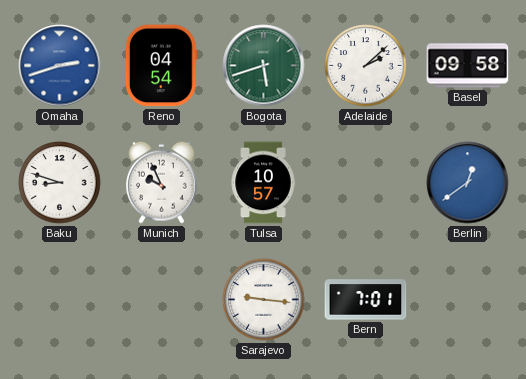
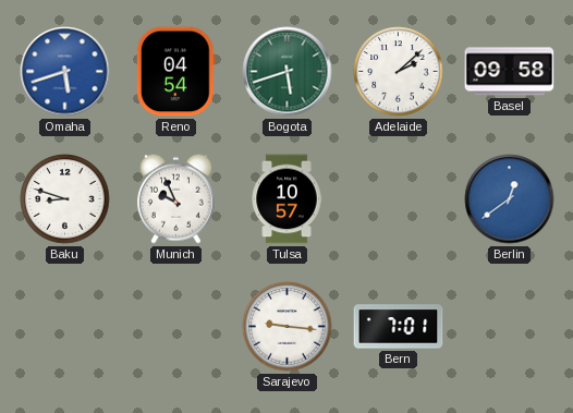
Omaha: 2:42 -> 5:42
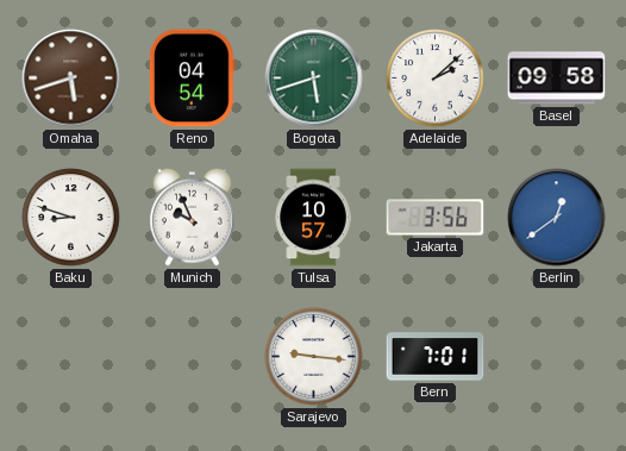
Omaha dial: blue -> brown
Jakarta: none -> 3:56
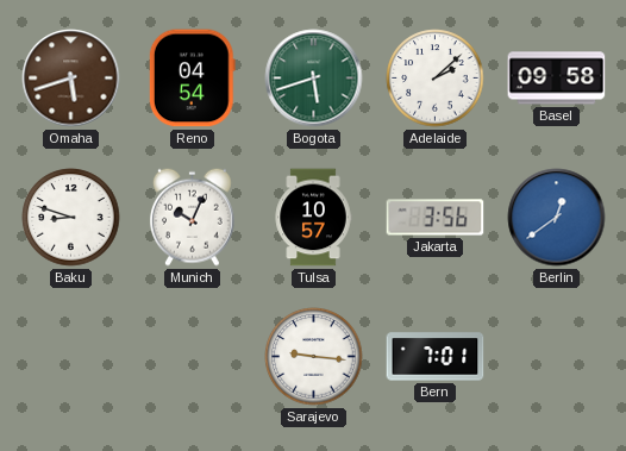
Munich: 9:56 -> 10:04
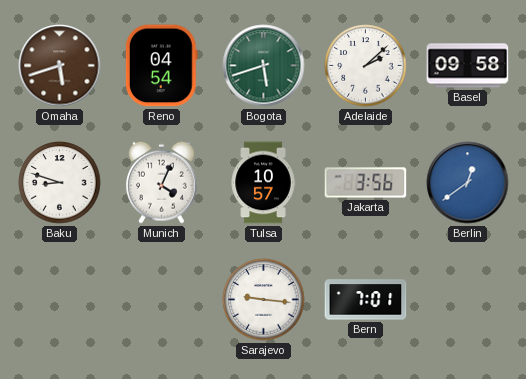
Munich: 10:04 -> 4:04
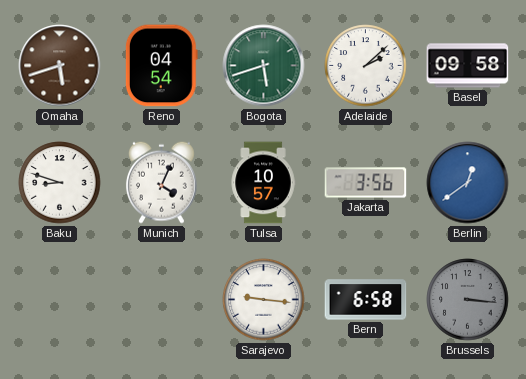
Bern: 7:01 -> 6:58
Brussels: none -> 3:16
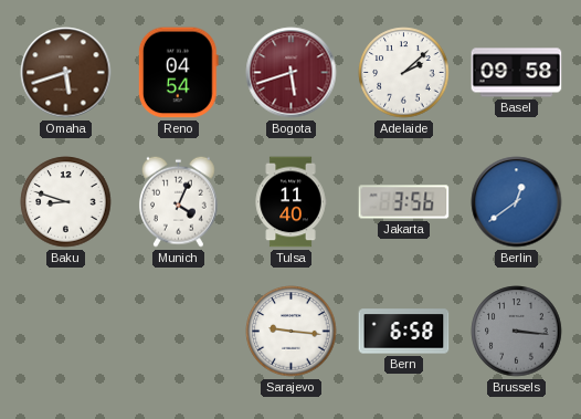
Bogota dial: green -> burgundy
Tulsa: 10:57 -> 11:40
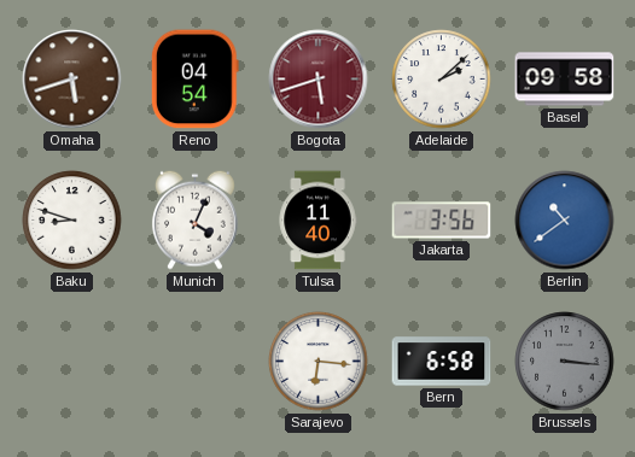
Berlin: 12:39 -> 10:39
Sarajevo: 9:16 -> 6:16
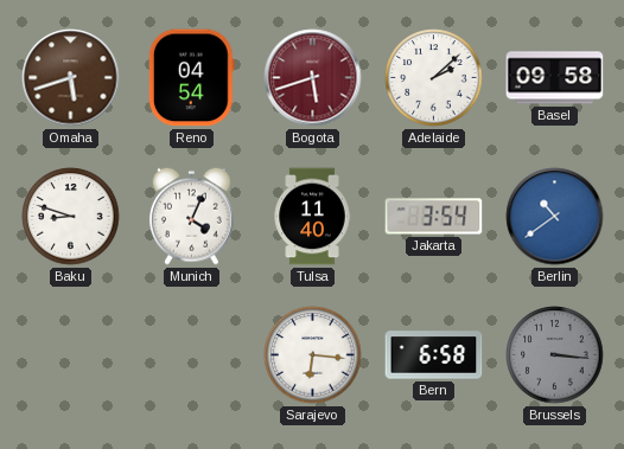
Jakarta: 3:56 -> 3:54
